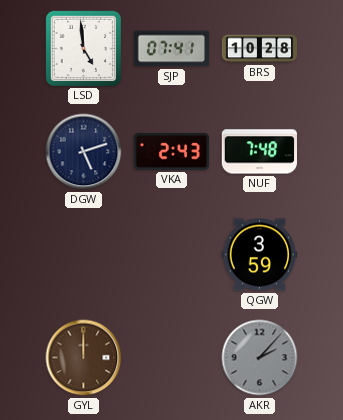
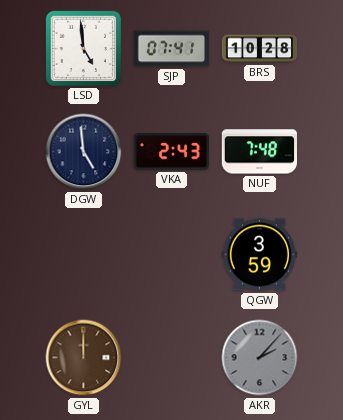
DGW: 5:12 -> 4:59
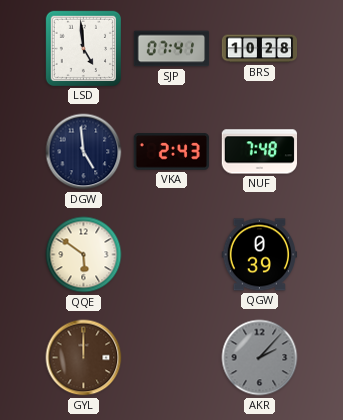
QQE: none -> 5:51
QGW: 3:59 -> 0:39
